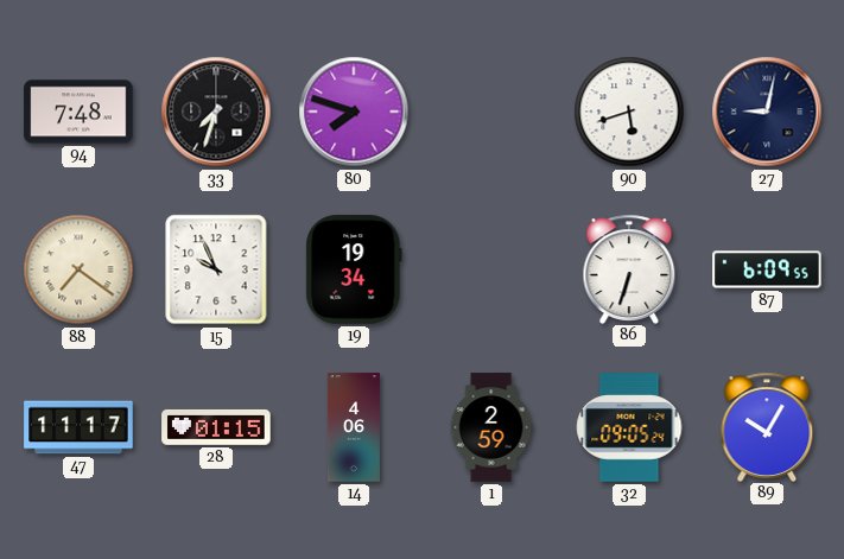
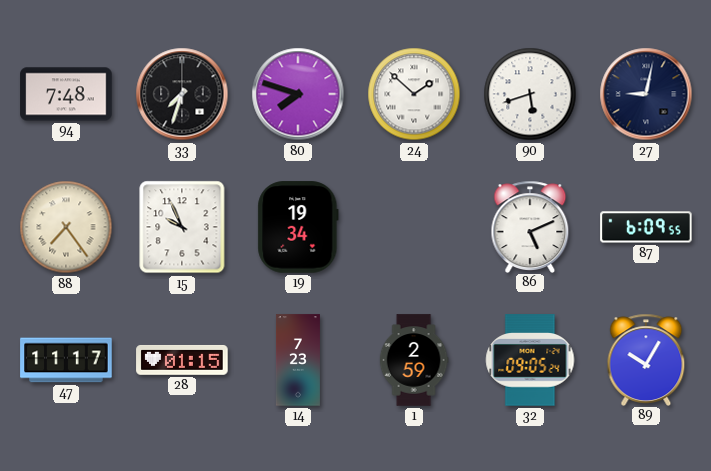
24: none -> 1:52
88: 7:21 -> 7:24
86: 6:33 -> 5:11
14: 4:06 -> 7:23
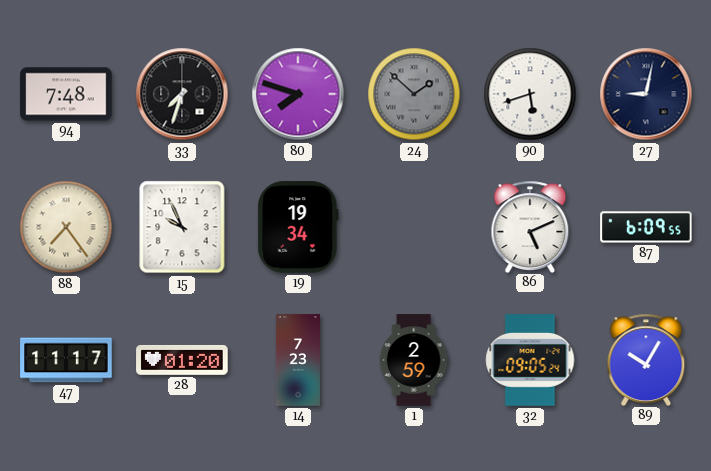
24 dial: white -> grey
28: 01:15 -> 01:20
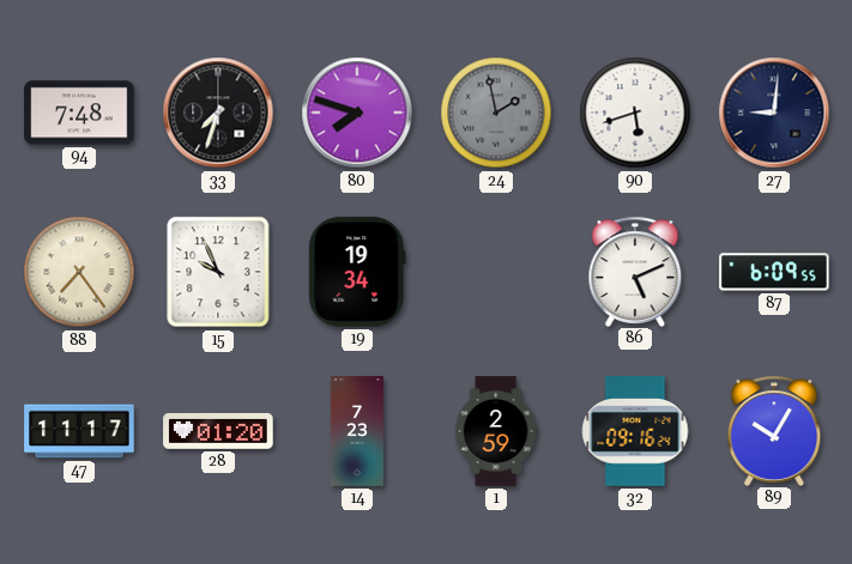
24: 1:52 -> 1:58
27: 9:02 -> 9:01
32: 09:05 -> 09:16
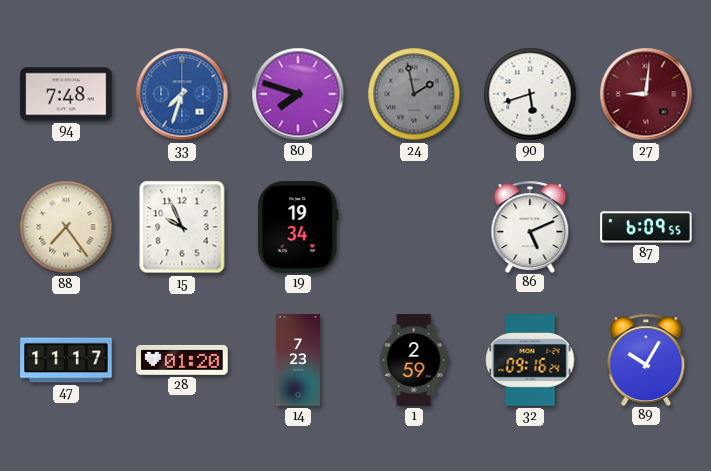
33 dial: black -> blue
27 dial: navy -> burgundy
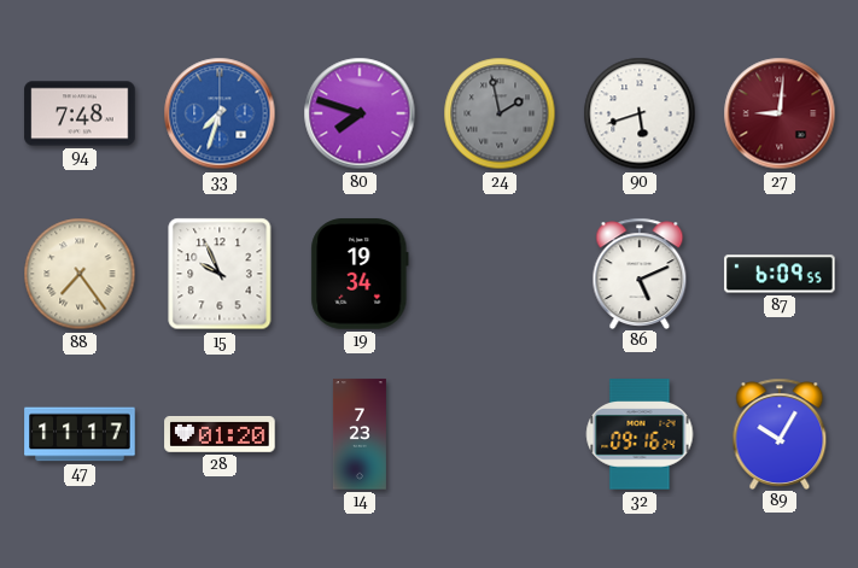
1: 2:59 -> none
